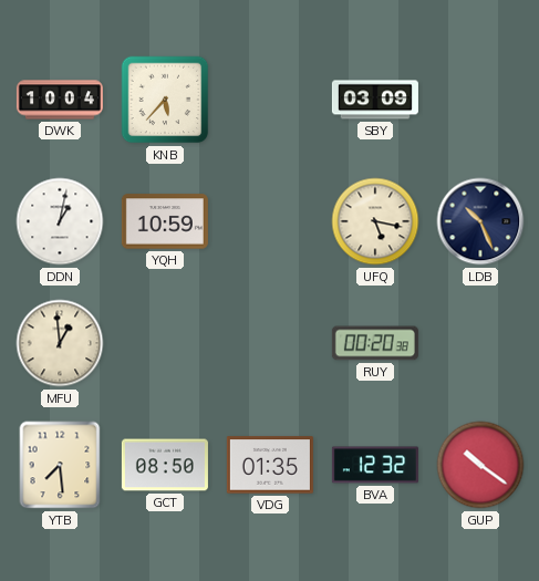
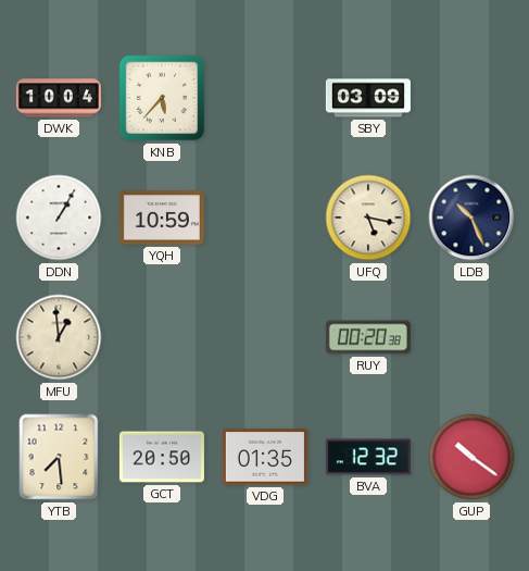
DDN: 1:02 -> 1:05
GCT: 08:50 -> 20:50
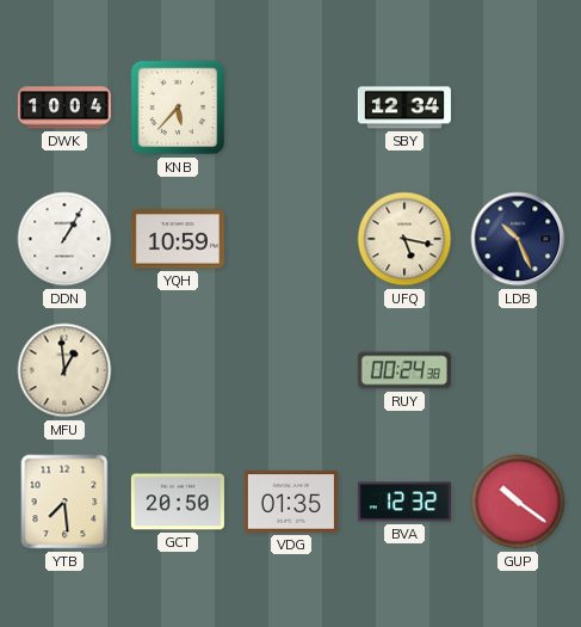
SBY: 03:09 -> 12:34
RUY: 00:20 -> 00:24
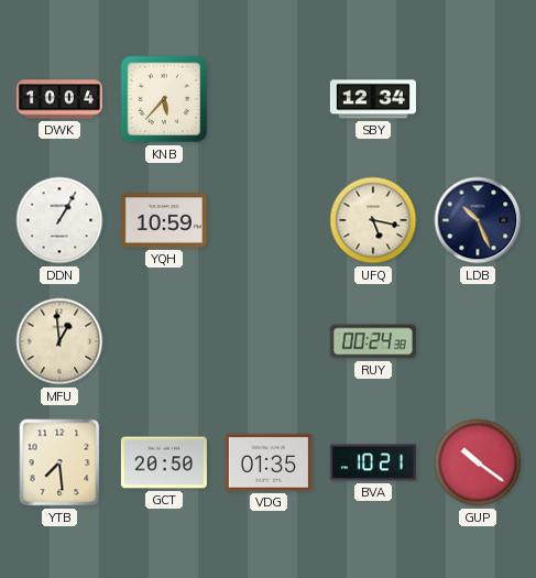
BVA: 12:32 -> 10:21
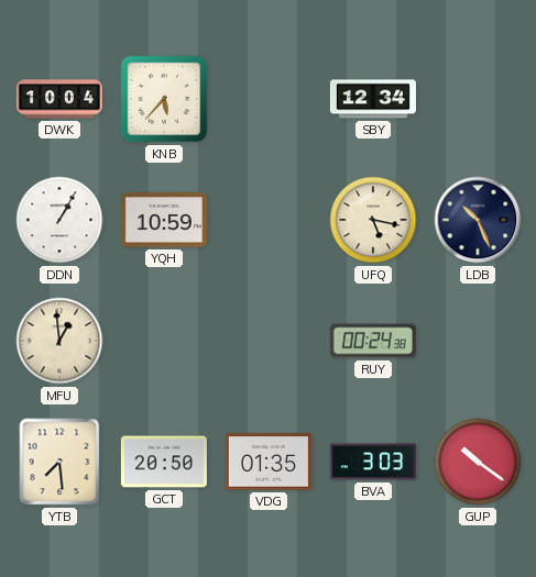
BVA: 10:21 -> 3:03
